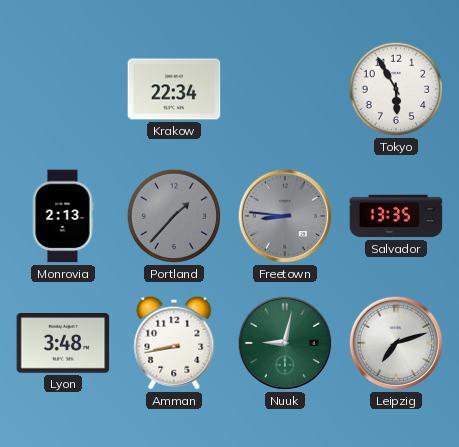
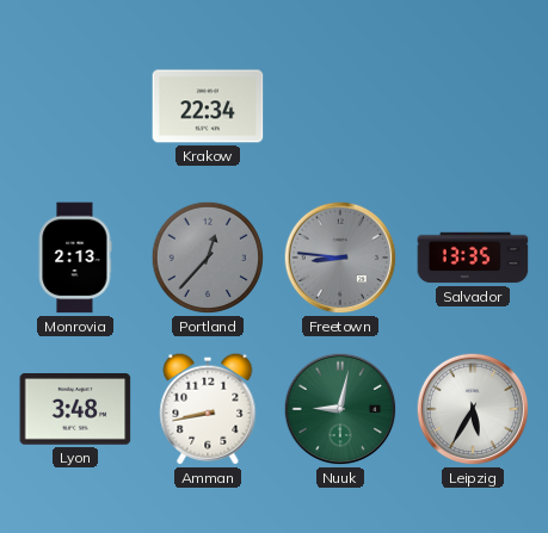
Tokyo: 5:55 -> none
Portland: 1:37 -> 12:37
Leipzig: 7:12 -> 5:35
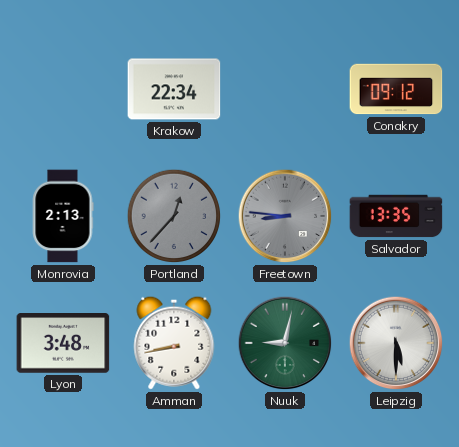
Conakry: none -> 09:12
Leipzig: 5:35 -> 5:30
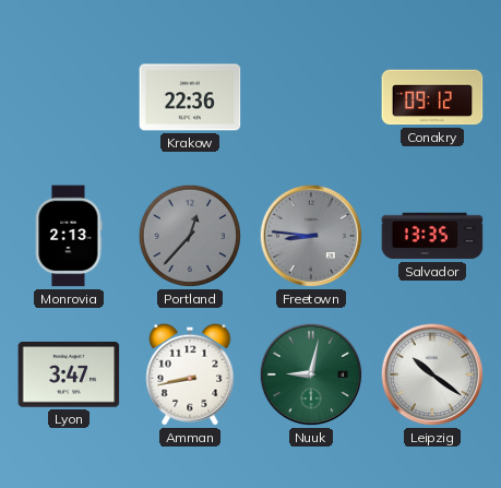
Krakow: 22:34 -> 22:36
Lyon: 3:48 -> 3:47
Leipzig: 5:30 -> 10:21
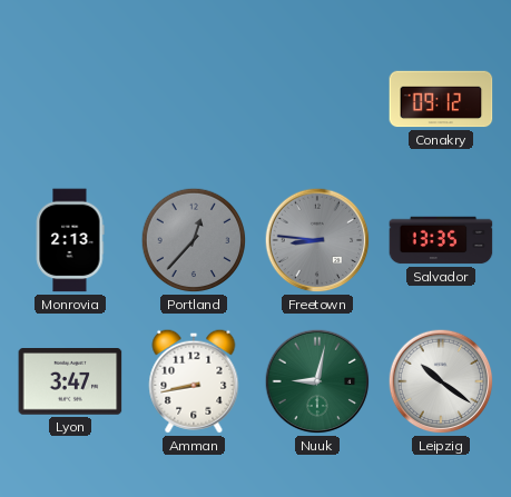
Krakow: 22:36 -> none
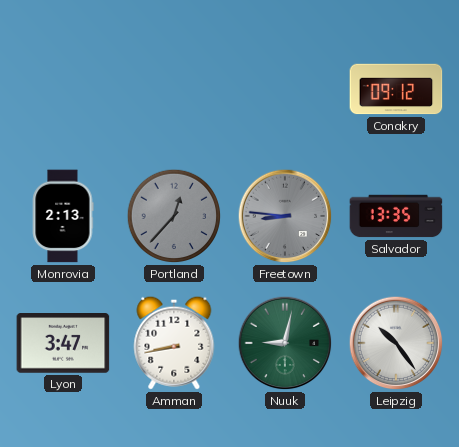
Leipzig: 10:21 -> 10:24
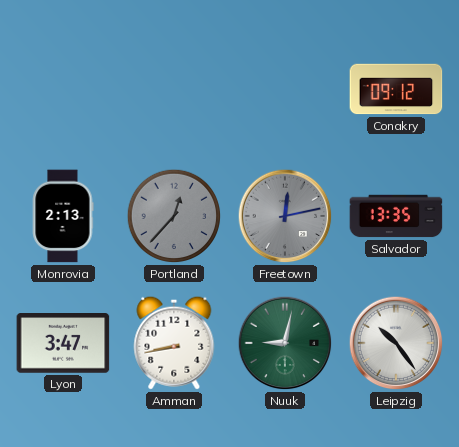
Freetown: 8:46 -> 12:13
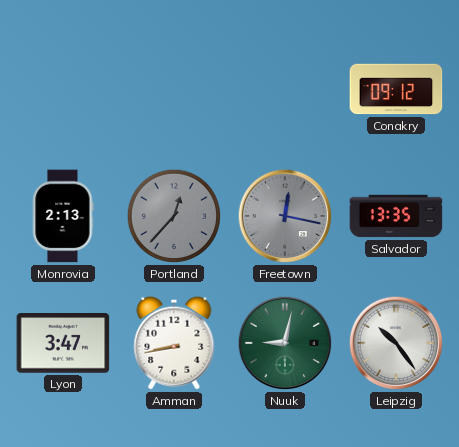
Freetown: 12:13 -> 12:17
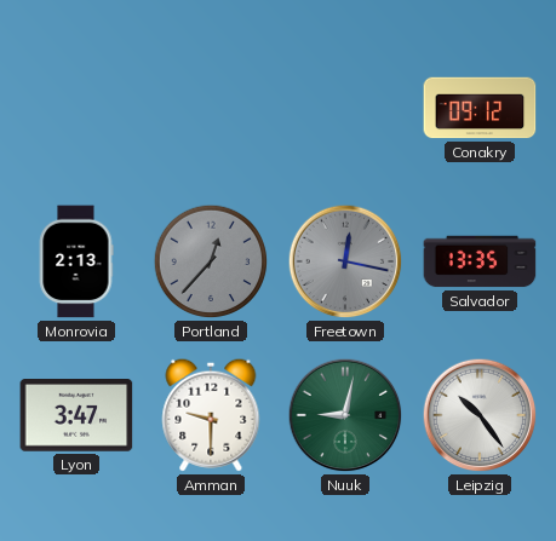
Amman: 8:43 -> 9:30
